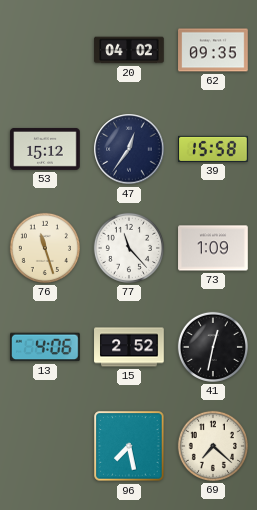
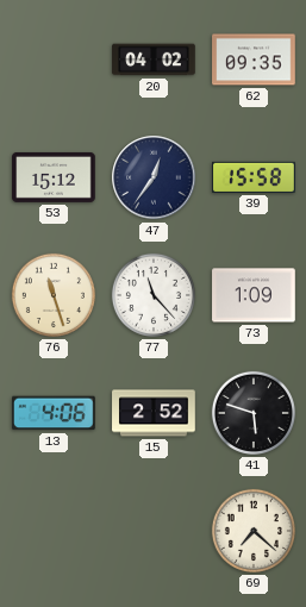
41: 12:32 -> 5:48
96: 7:28 -> none
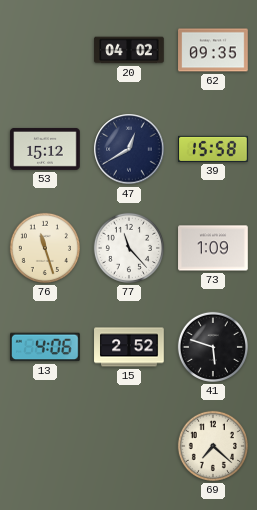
47: 12:36 -> 12:40
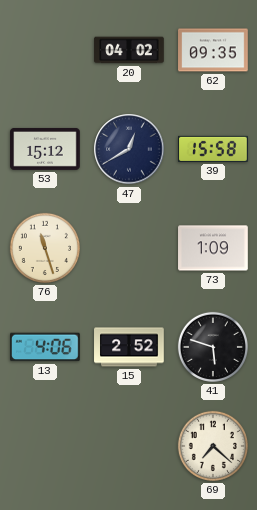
77: 11:23 -> none
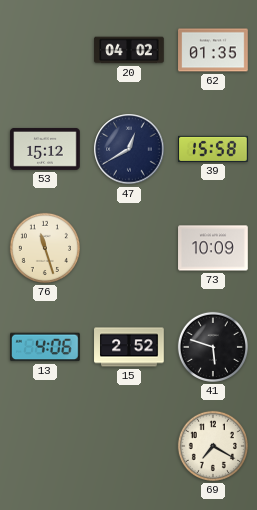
62: 09:35 -> 01:35
73: 1:09 -> 10:09
69: 7:22 -> 7:20
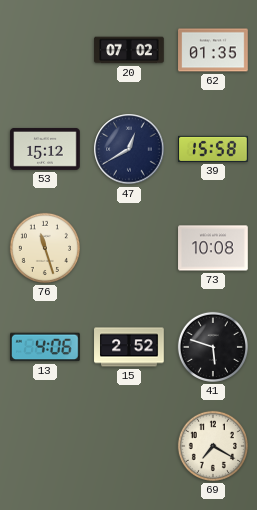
20: 04:02 -> 07:02
73: 10:09 -> 10:08
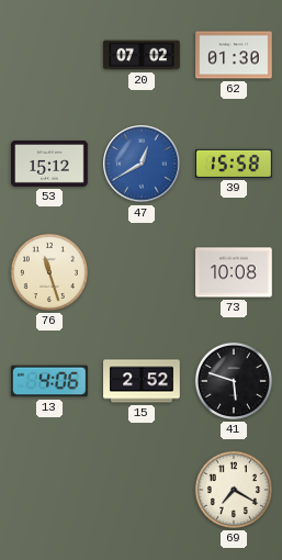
62: 01:35 -> 01:30
47 dial: navy -> blue
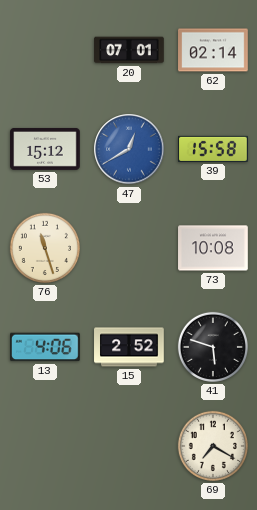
20: 07:02 -> 07:01
62: 01:30 -> 02:14
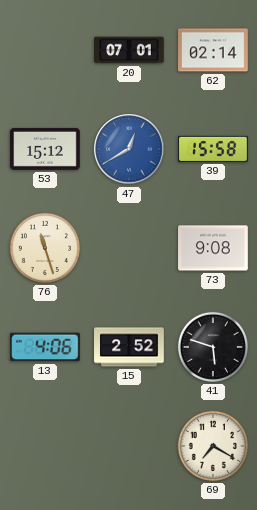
73: 10:08 -> 9:08
